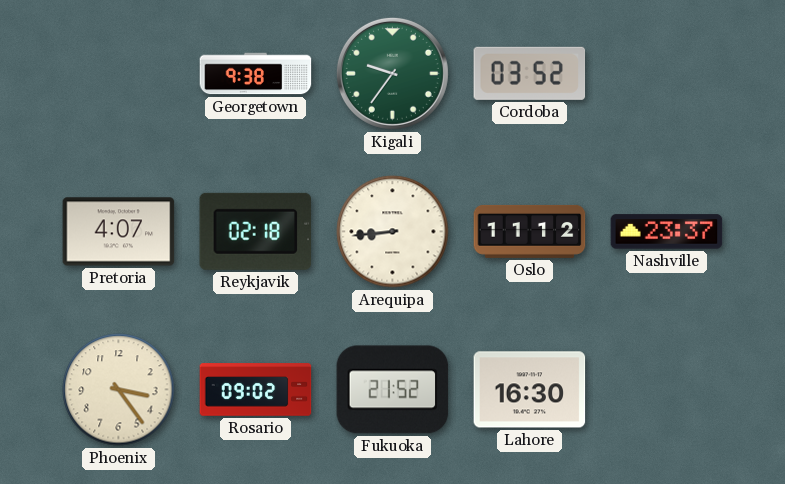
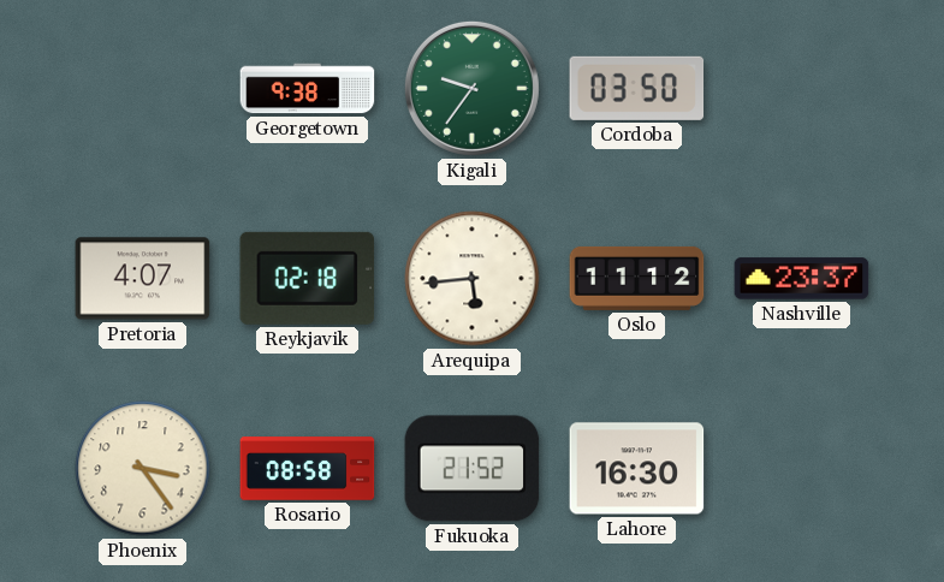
Cordoba: 03:52 -> 03:50
Arequipa: 8:44 -> 5:44
Rosario: 09:02 -> 08:58
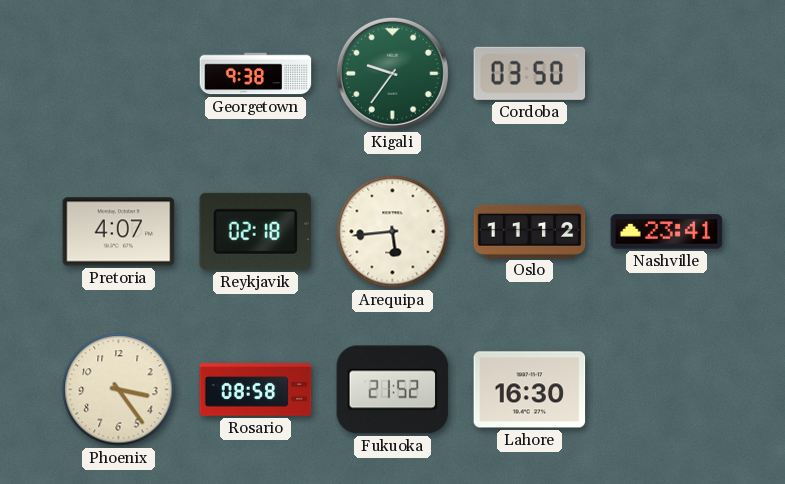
Nashville: 23:37 -> 23:41
